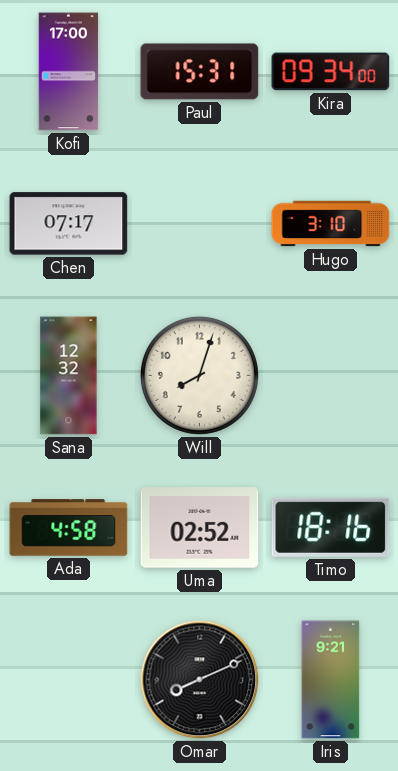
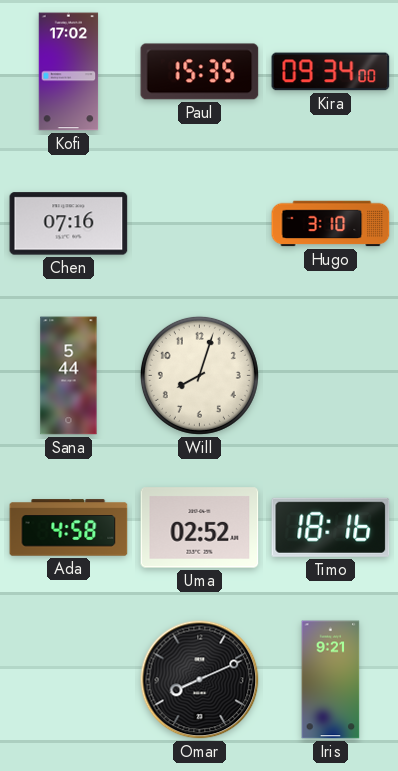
Kofi: 17:00 -> 17:02
Paul: 15:31 -> 15:35
Chen: 07:17 -> 07:16
Sana: 12:32 -> 5:44
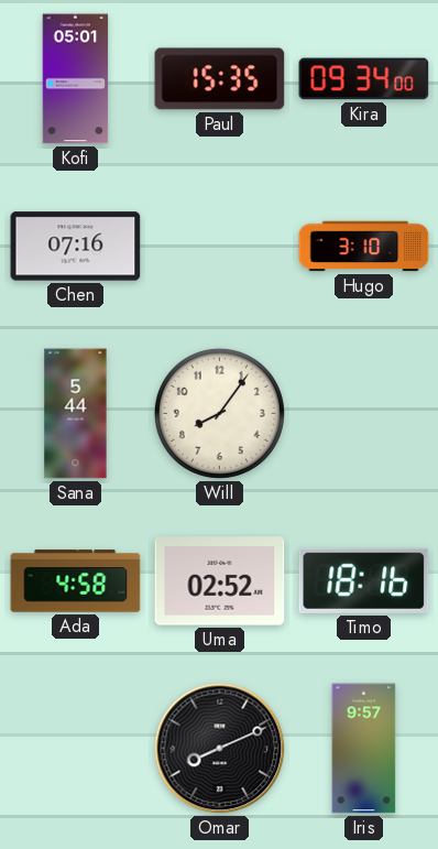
Kofi: 17:02 -> 05:01
Will: 8:03 -> 8:06
Iris: 9:21 -> 9:57
